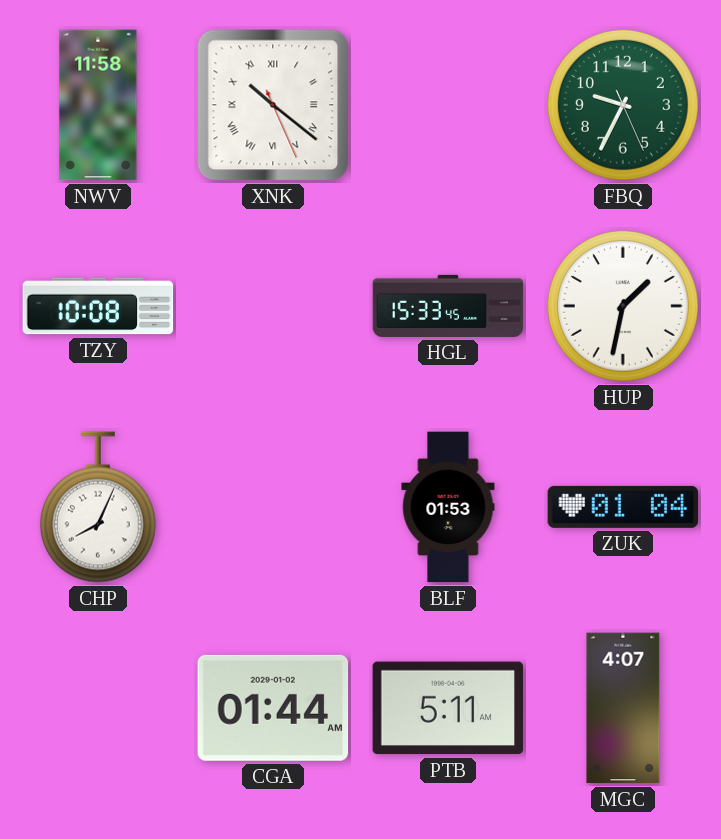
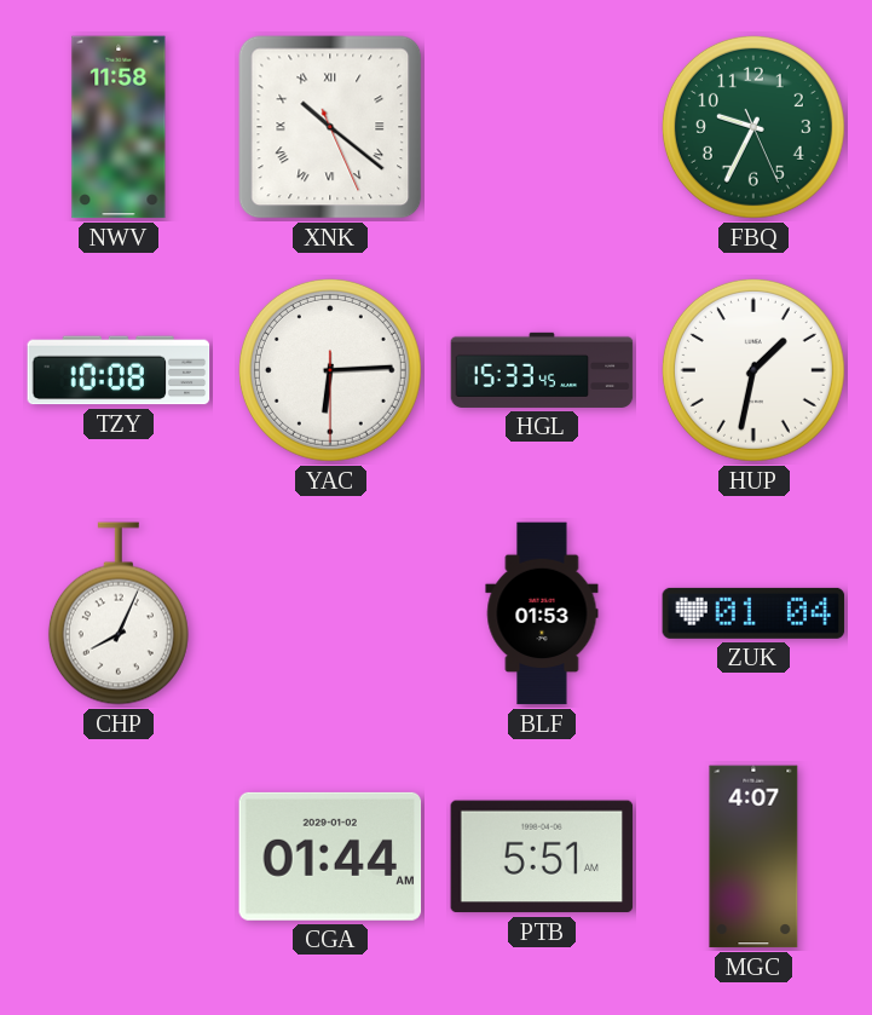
YAC: none -> 6:14
PTB: 5:11 -> 5:51
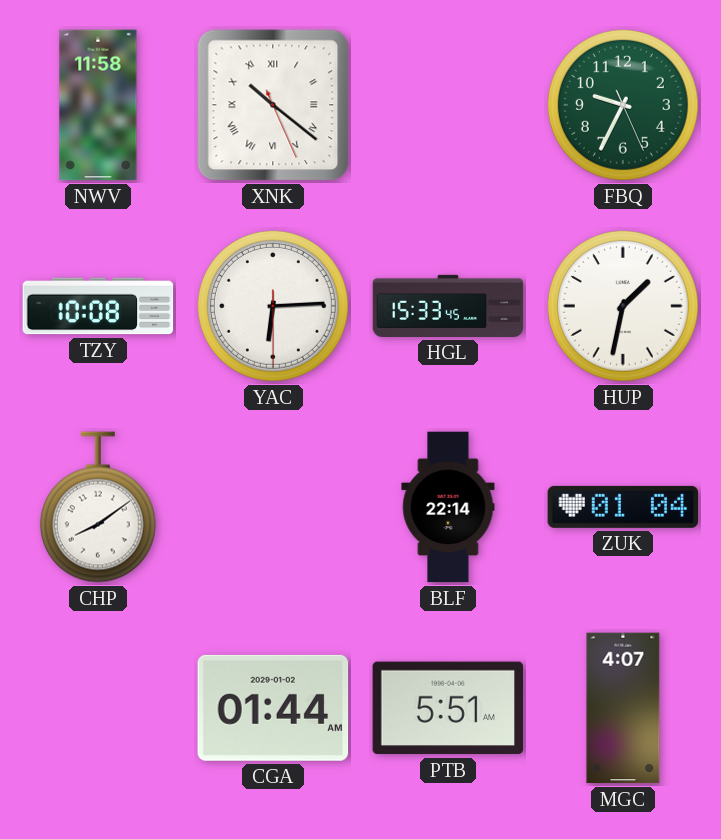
CHP: 8:04 -> 8:09
BLF: 01:53 -> 22:14
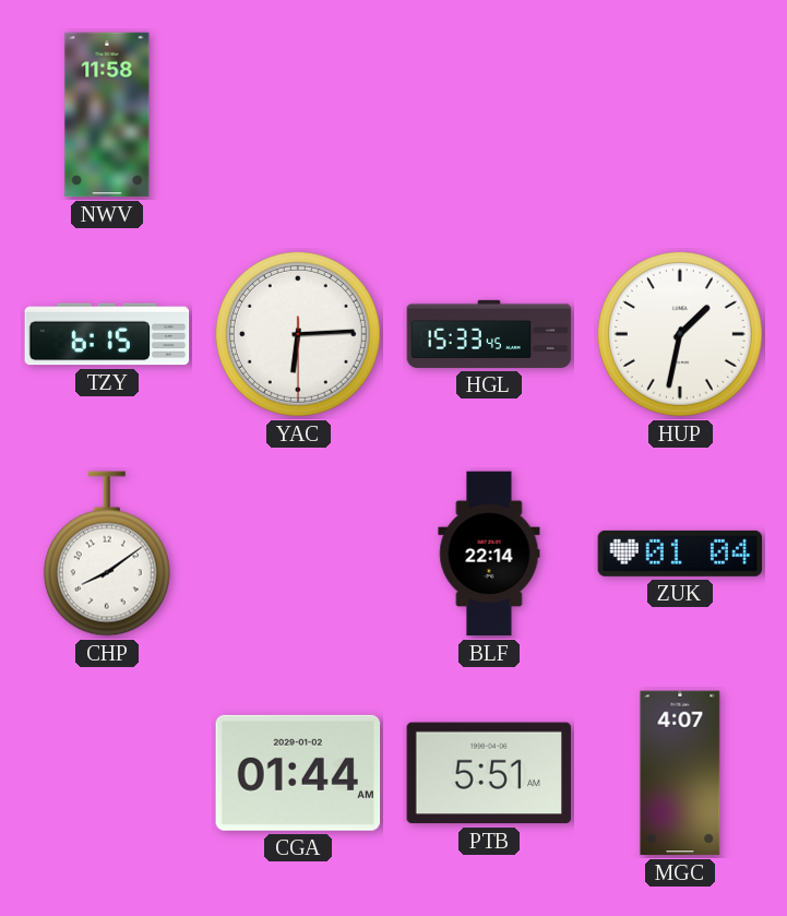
XNK: 10:21 -> none
FBQ: 9:34 -> none
TZY: 10:08 -> 6:15
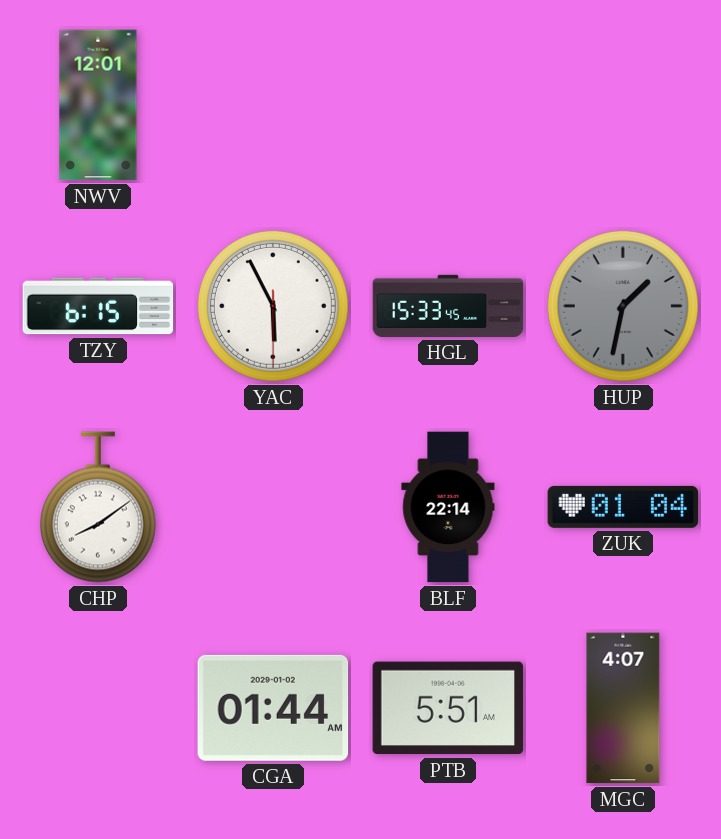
NWV: 11:58 -> 12:01
YAC: 6:14 -> 5:55
HUP dial: white -> grey
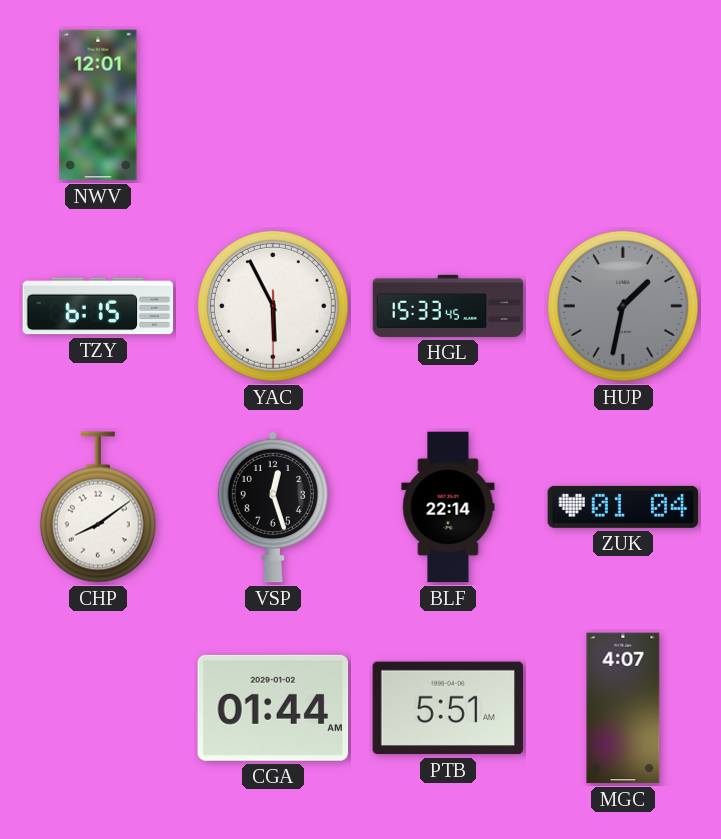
VSP: none -> 12:27
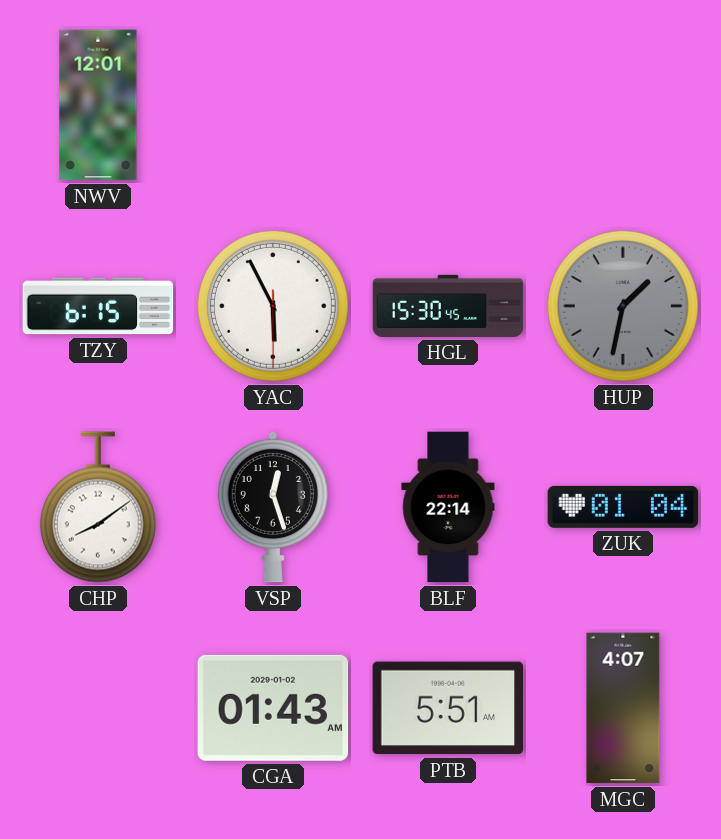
HGL: 15:33 -> 15:30
CGA: 01:44 -> 01:43
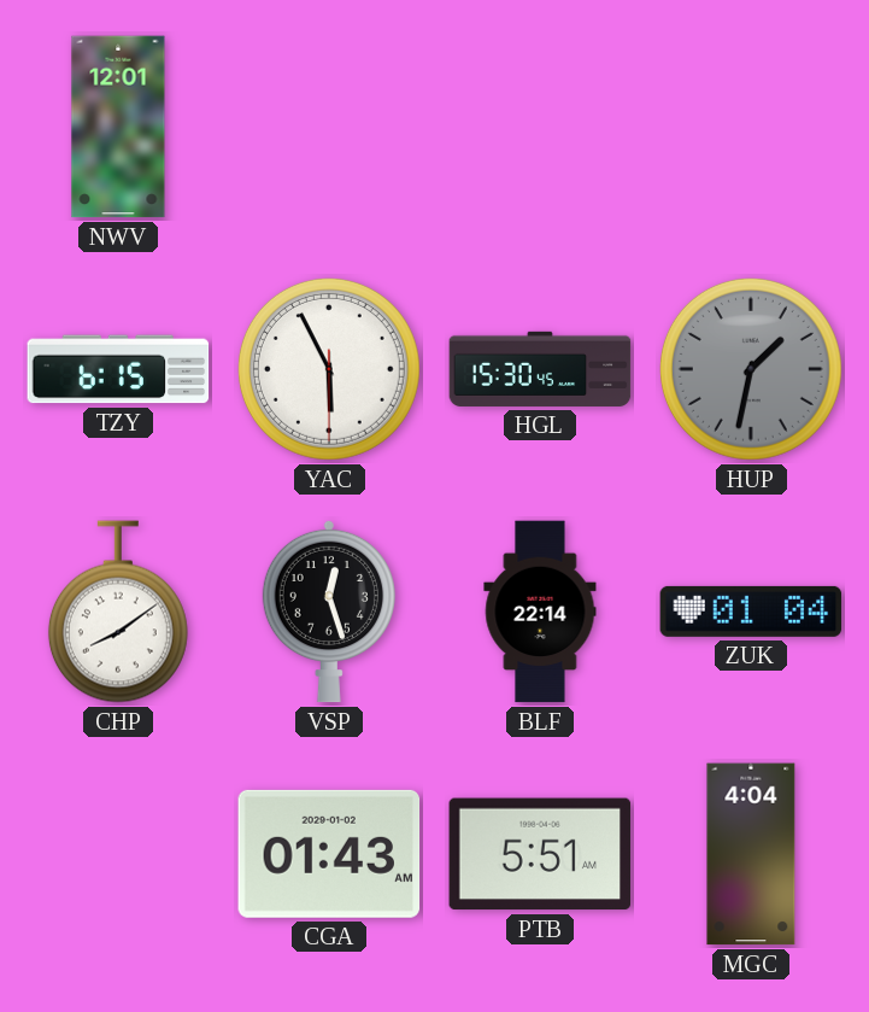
MGC: 4:07 -> 4:04
